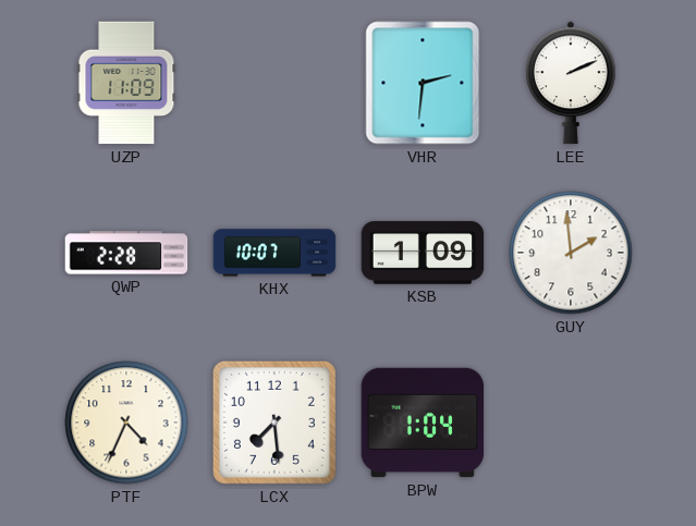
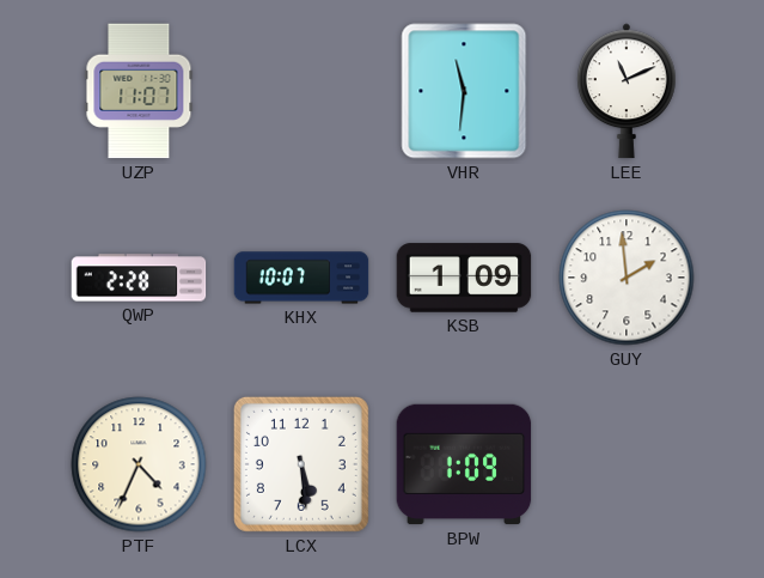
UZP: 11:09 -> 11:07
VHR: 2:31 -> 11:31
LEE: 2:11 -> 11:11
LCX: 7:29 -> 5:29
BPW: 1:04 -> 1:09
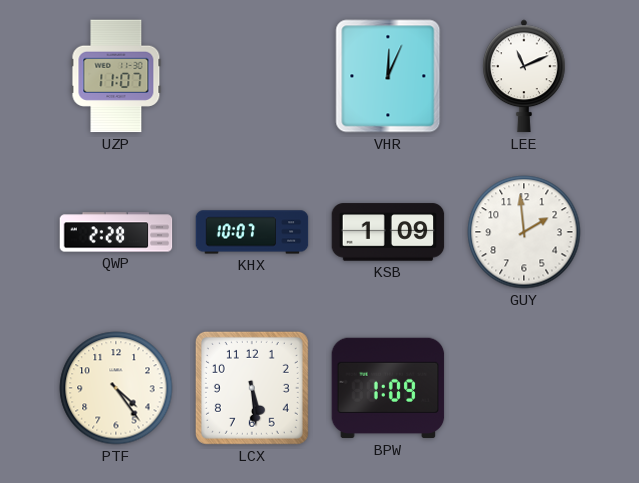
VHR: 11:31 -> 12:04
PTF: 4:34 -> 4:24
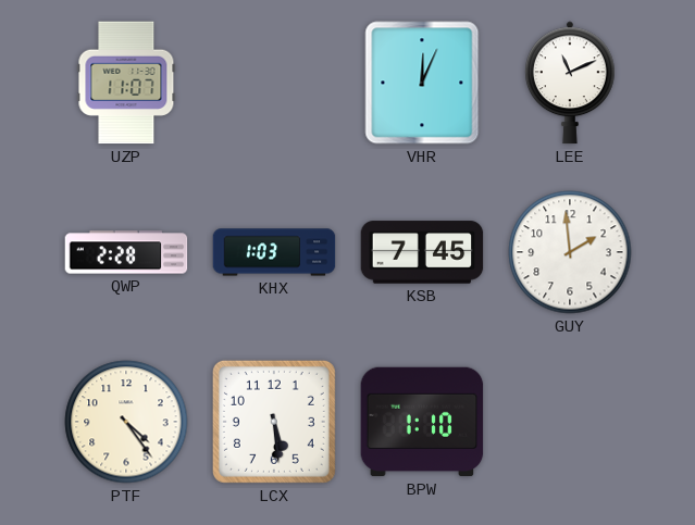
KHX: 10:07 -> 1:03
KSB: 1:09 -> 7:45
BPW: 1:09 -> 1:10
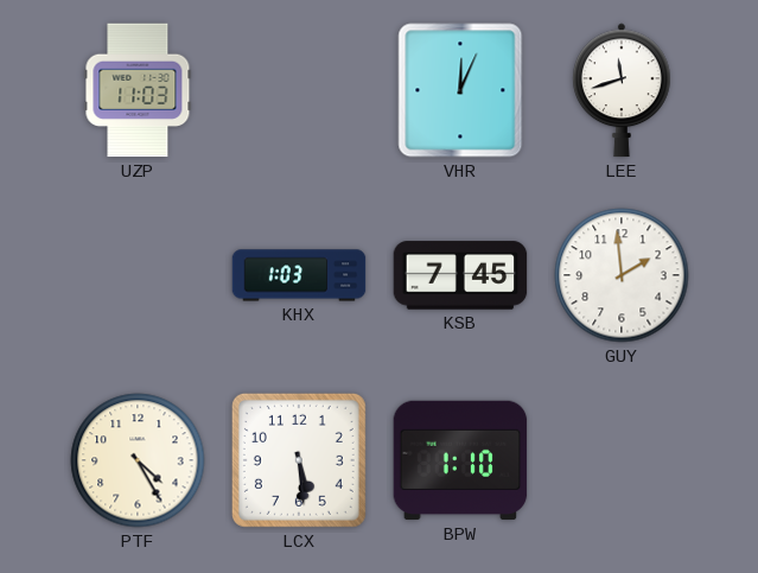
UZP: 11:07 -> 11:03
LEE: 11:11 -> 11:42
QWP: 2:28 -> none
PTF: 4:24 -> 4:25
